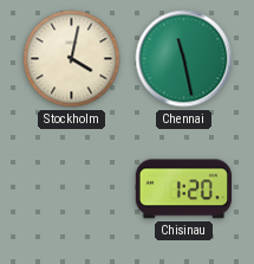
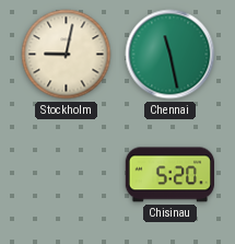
Stockholm: 4:02 -> 9:02
Chisinau: 1:20 -> 5:20
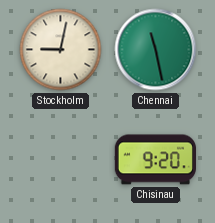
Chisinau: 5:20 -> 9:20
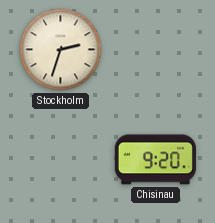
Stockholm: 9:02 -> 2:33
Chennai: 11:28 -> none
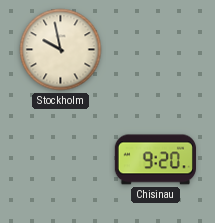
Stockholm: 2:33 -> 9:58
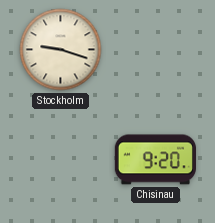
Stockholm: 9:58 -> 9:18
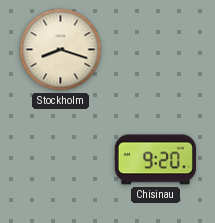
Stockholm: 9:18 -> 8:18
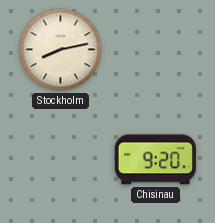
Stockholm: 8:18 -> 8:13
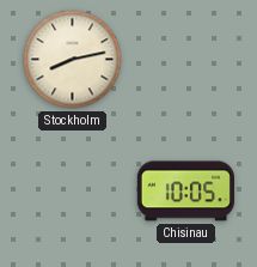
Chisinau: 9:20 -> 10:05
